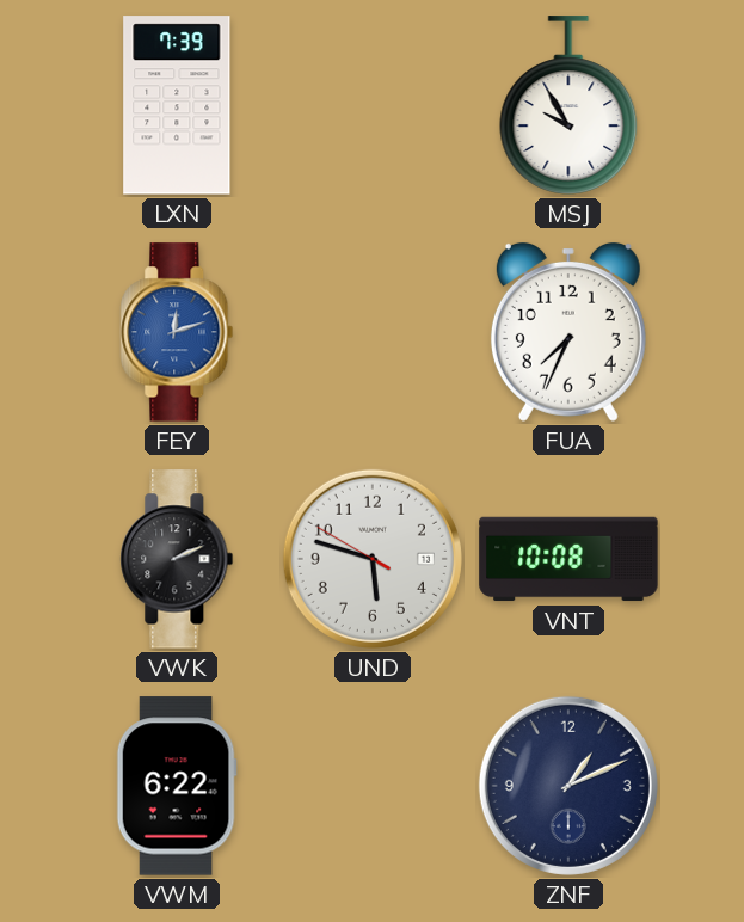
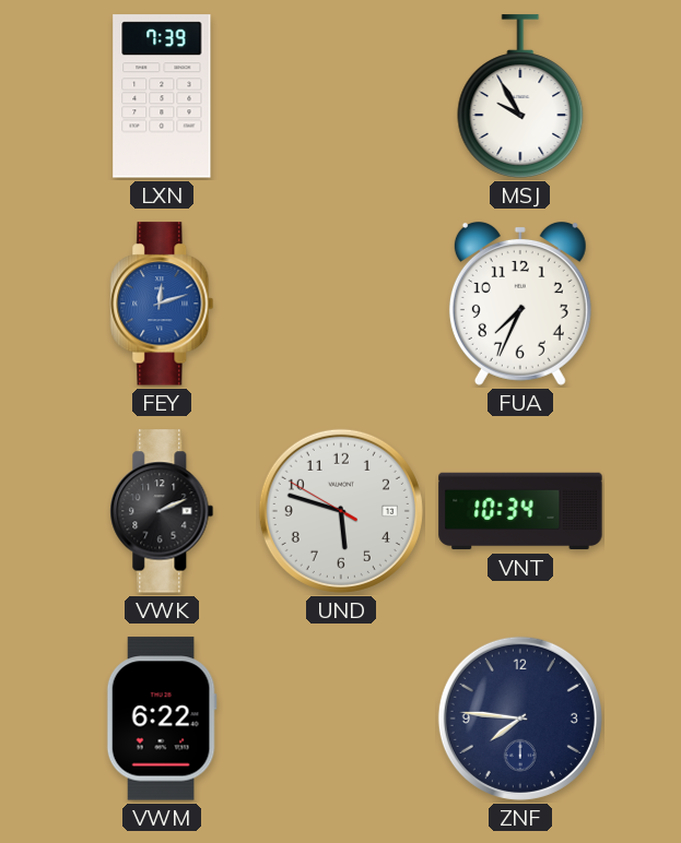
VNT: 10:08 -> 10:34
ZNF: 1:11 -> 7:46
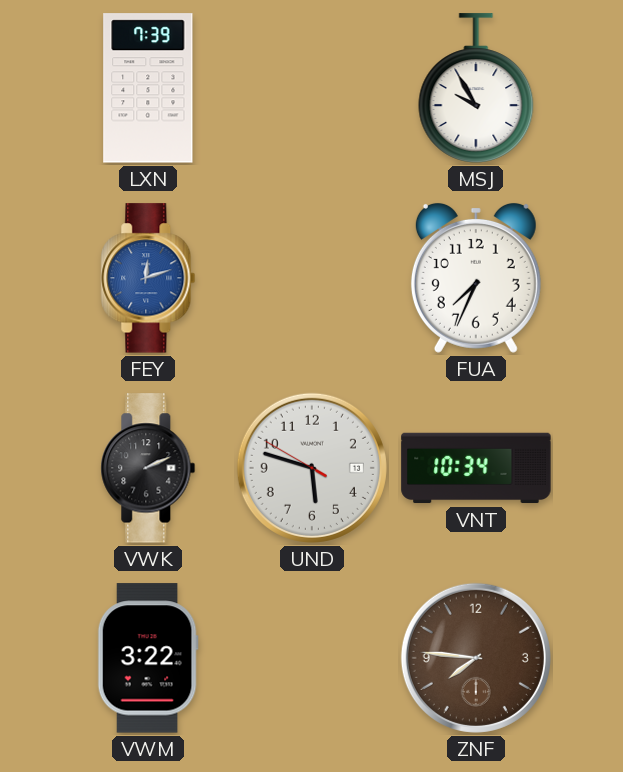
VWM: 6:22 -> 3:22
ZNF dial: navy -> brown
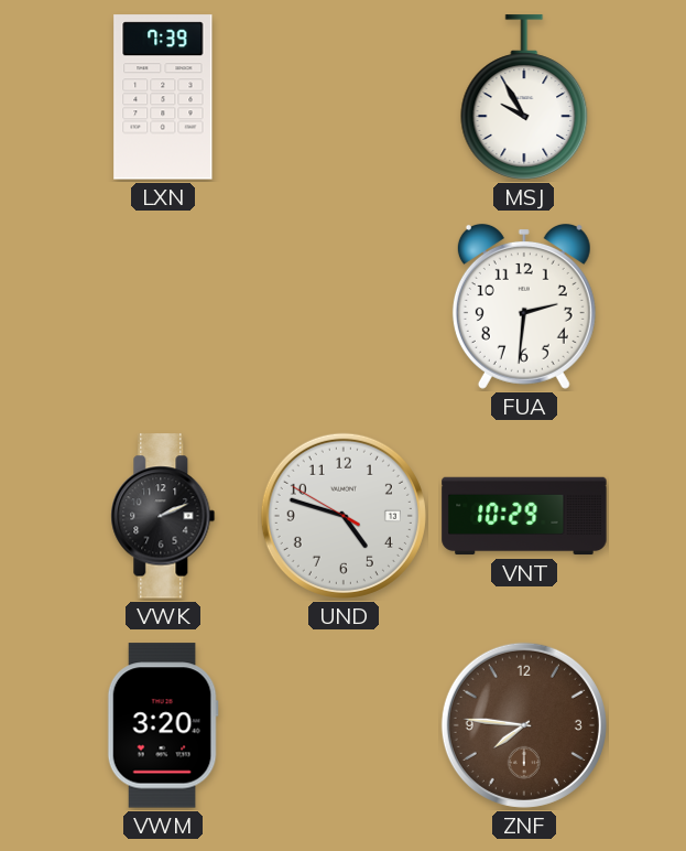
FEY: 12:12 -> none
FUA: 7:34 -> 2:31
UND: 5:47 -> 4:47
VNT: 10:34 -> 10:29
VWM: 3:22 -> 3:20
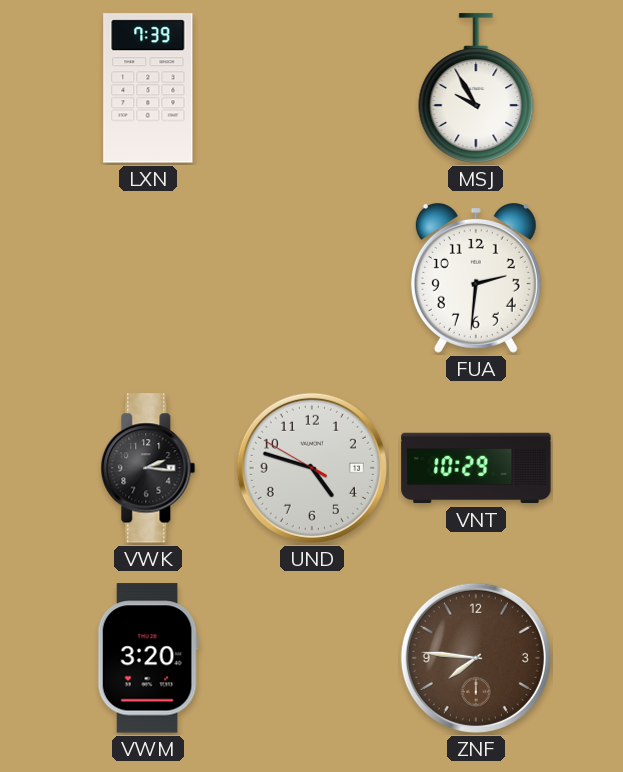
VWK: 2:11 -> 2:16
